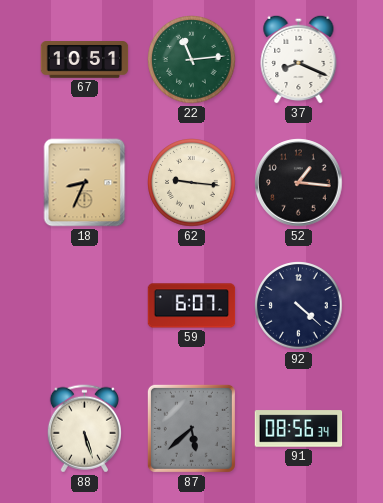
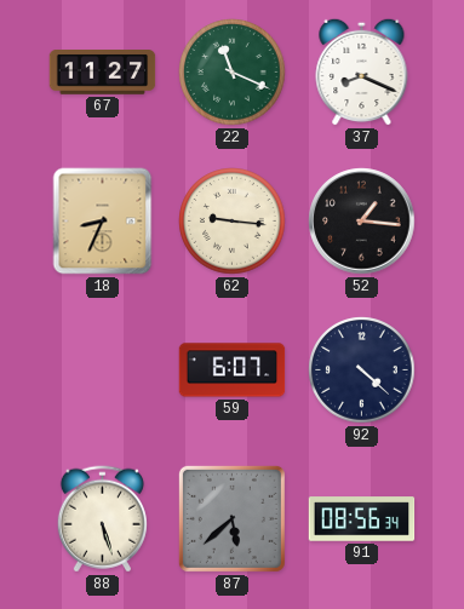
67: 10:51 -> 11:27
22: 11:14 -> 11:19
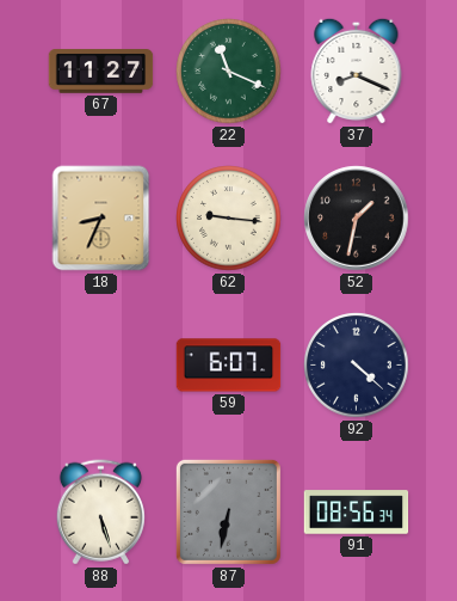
52: 1:16 -> 1:32
87: 5:38 -> 6:32
